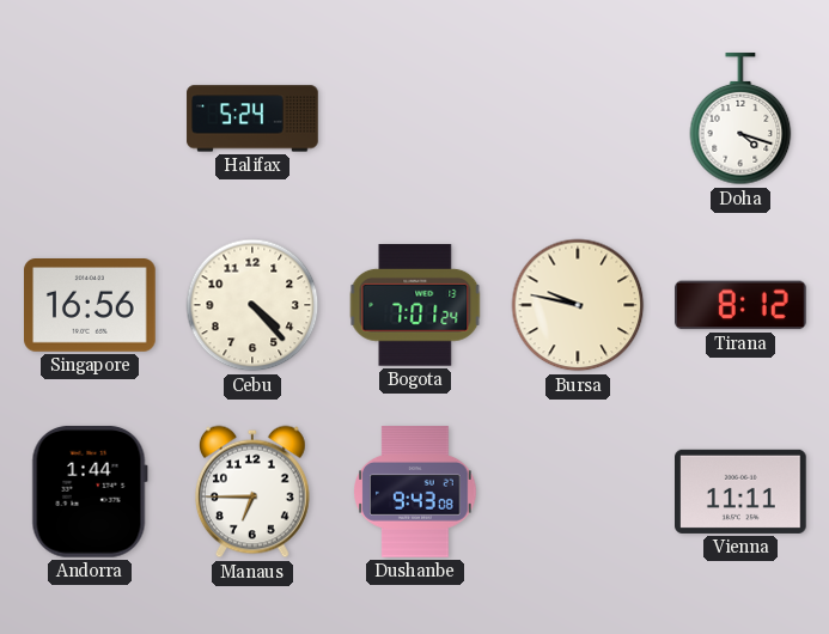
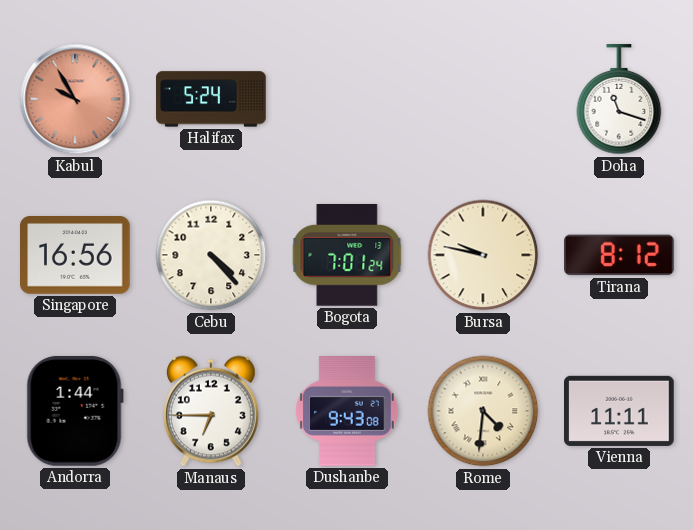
Kabul: none -> 9:55
Doha: 4:18 -> 11:18
Rome: none -> 4:31
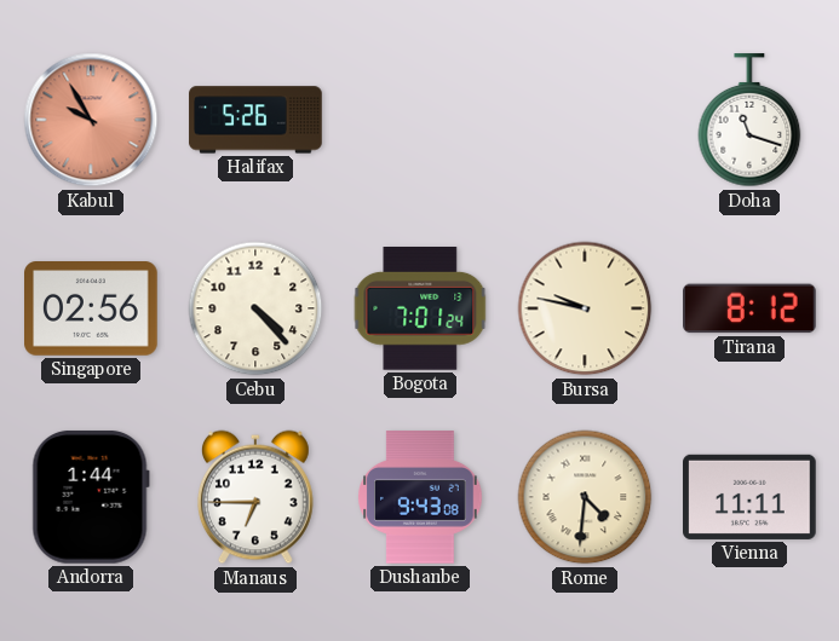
Halifax: 5:24 -> 5:26
Singapore: 16:56 -> 02:56
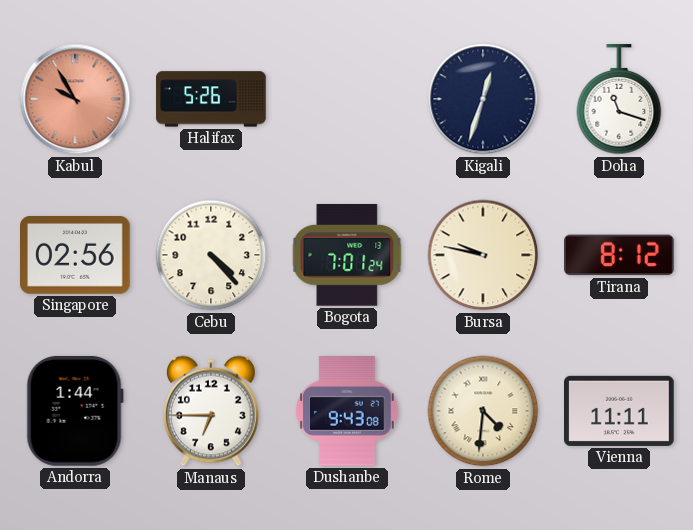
Kigali: none -> 12:33
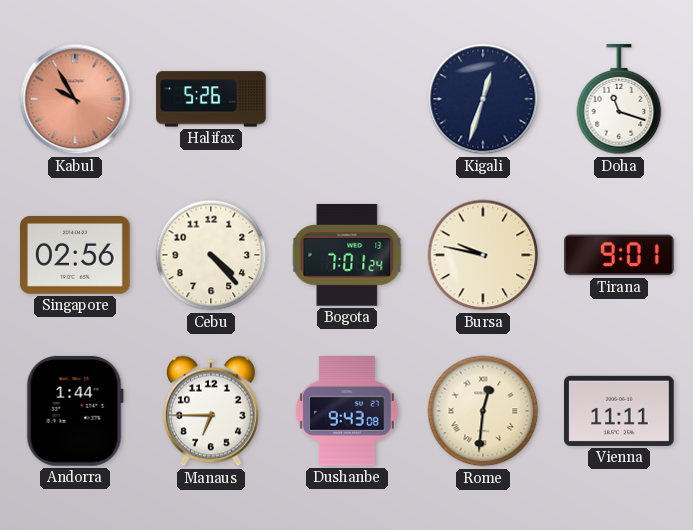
Tirana: 8:12 -> 9:01
Rome: 4:31 -> 12:31
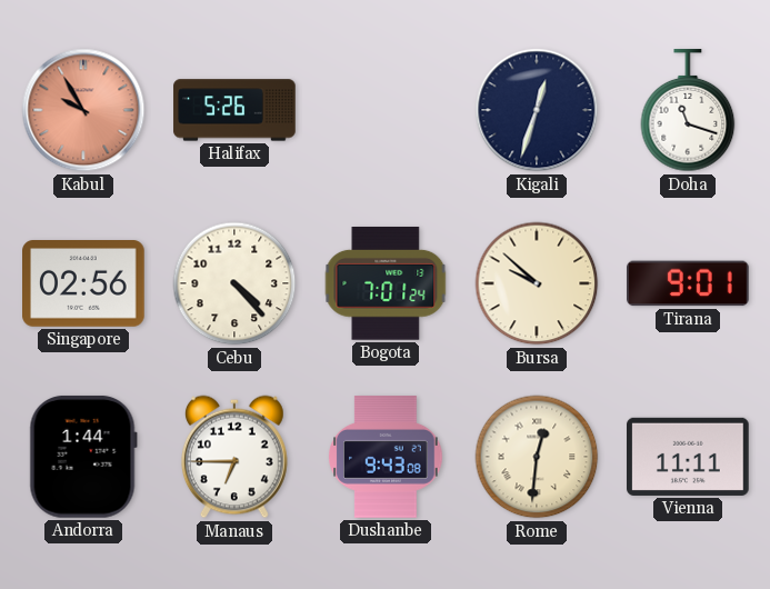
Bursa: 9:47 -> 9:52
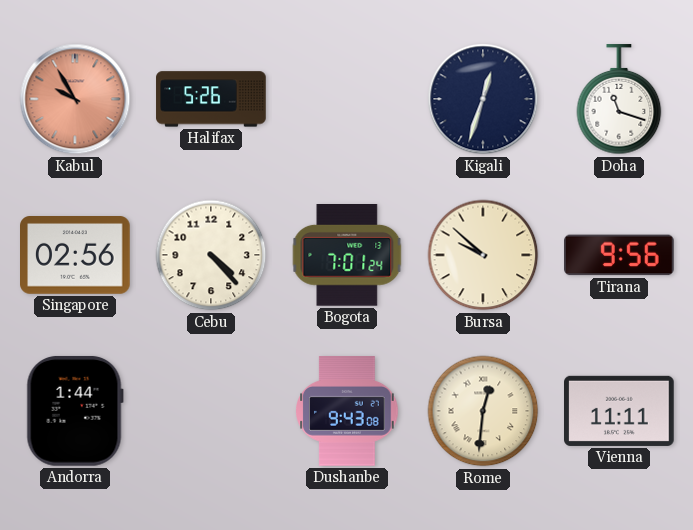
Tirana: 9:01 -> 9:56
Manaus: 6:45 -> none
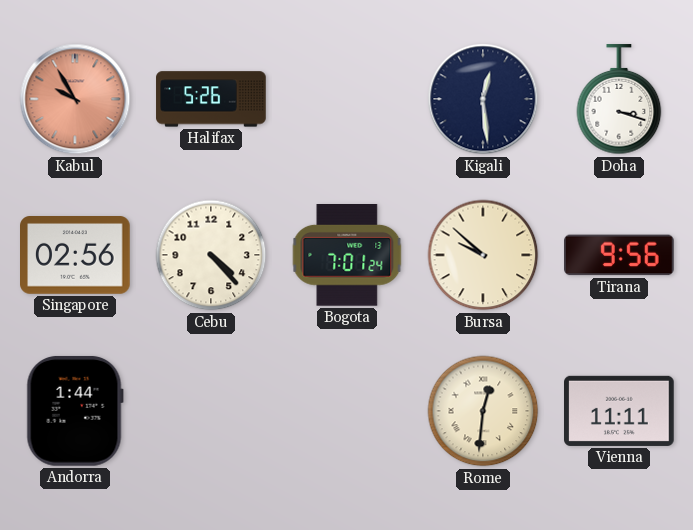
Kigali: 12:33 -> 12:29
Doha: 11:18 -> 3:18
Dushanbe: 9:43 -> none
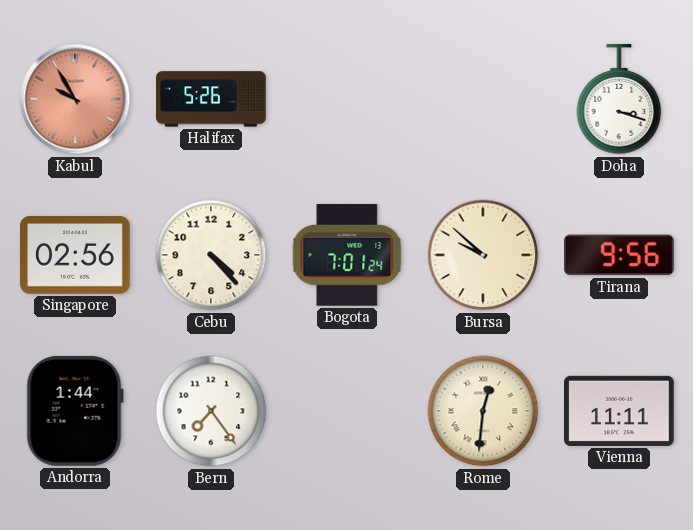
Kigali: 12:29 -> none
Bern: none -> 7:24
